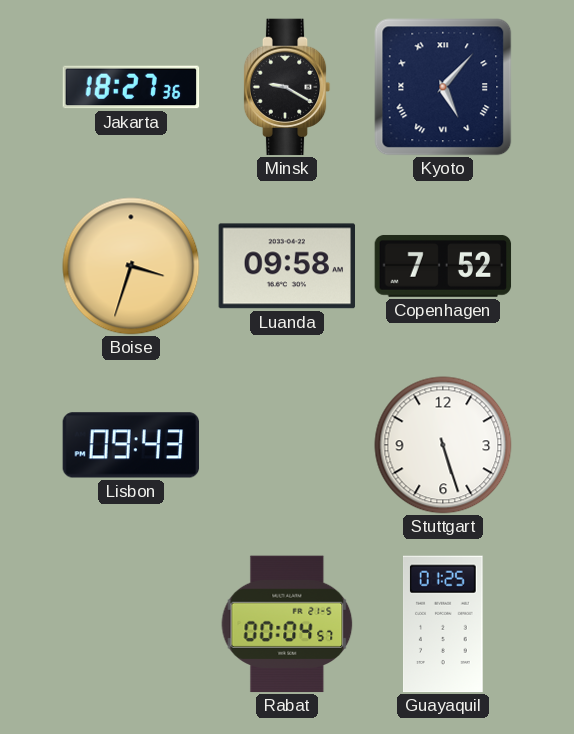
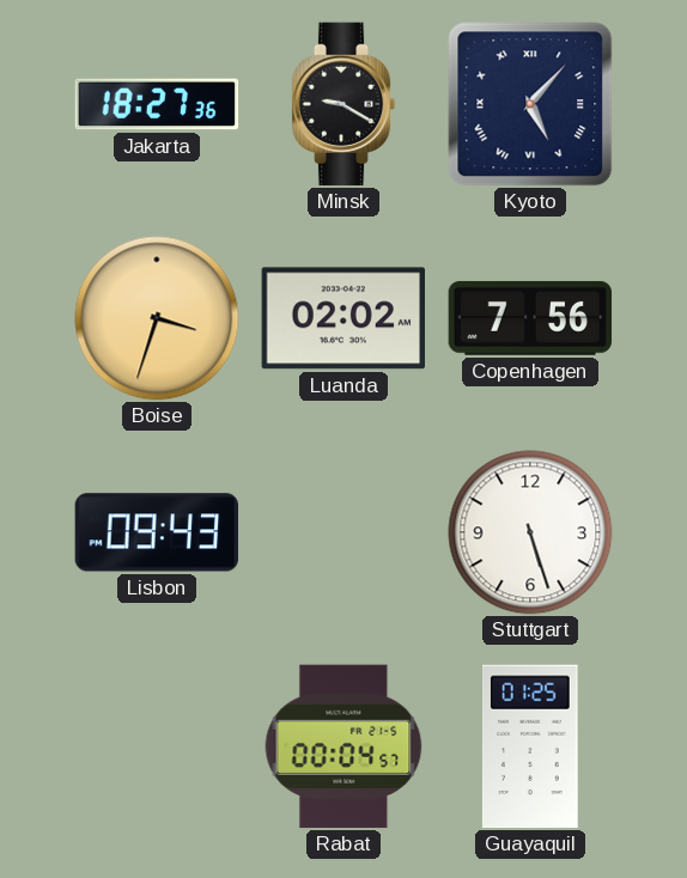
Luanda: 09:58 -> 02:02
Copenhagen: 7:52 -> 7:56
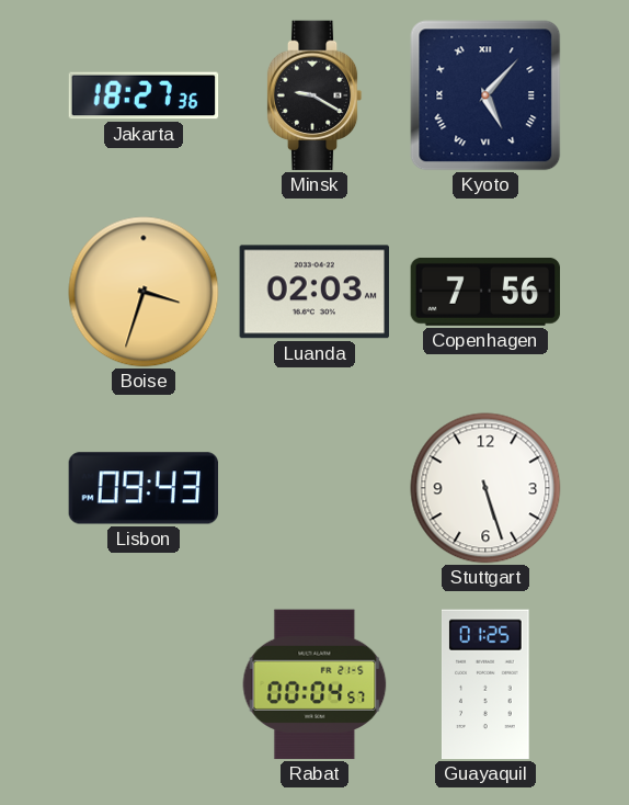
Luanda: 02:02 -> 02:03
